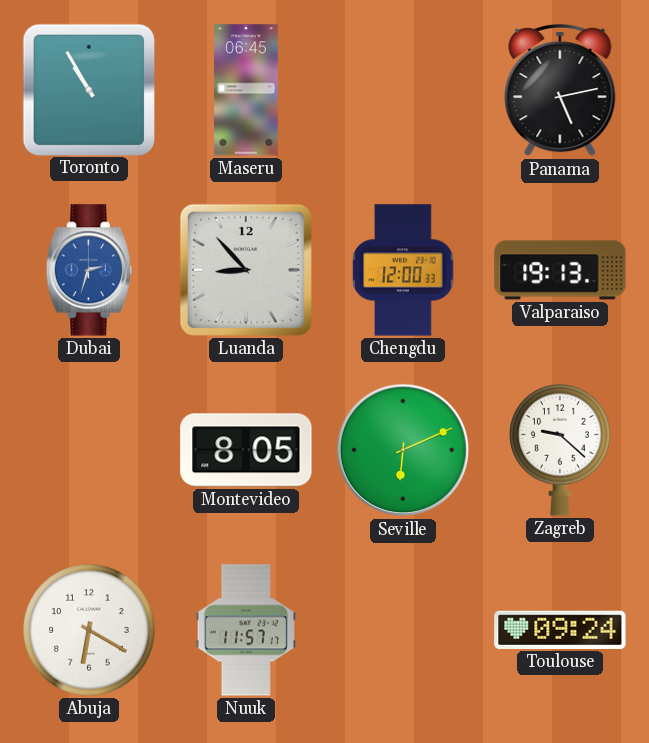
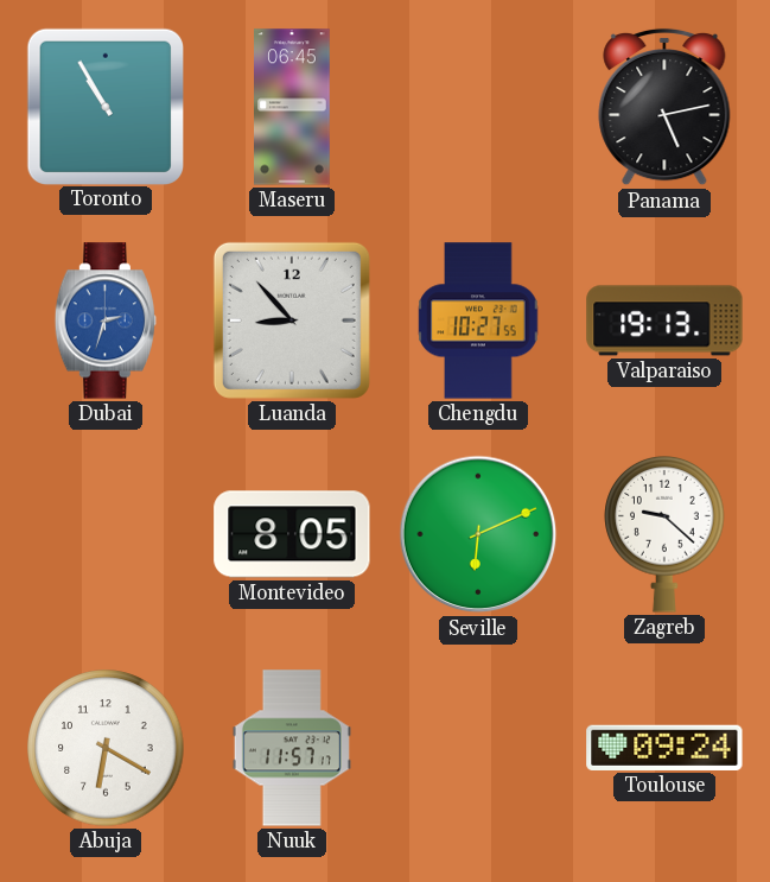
Chengdu: 12:00 -> 10:27
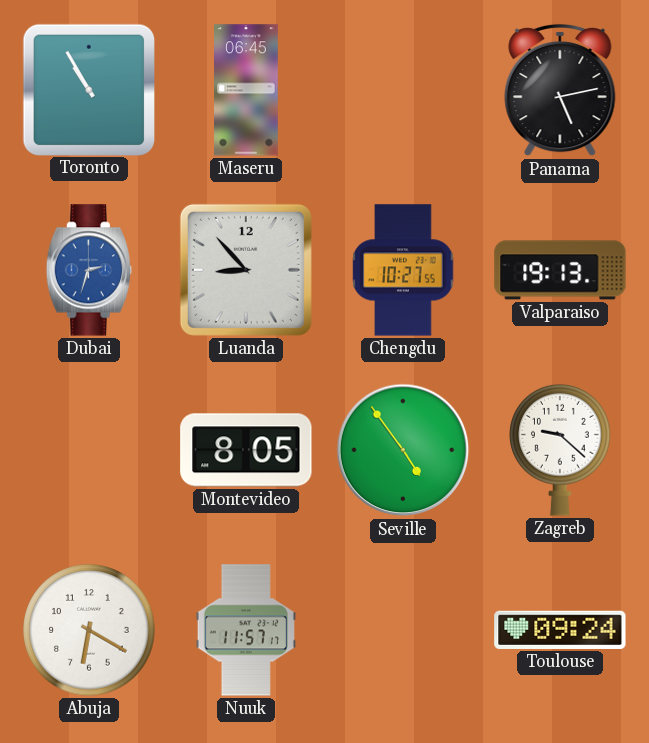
Seville: 6:11 -> 4:54
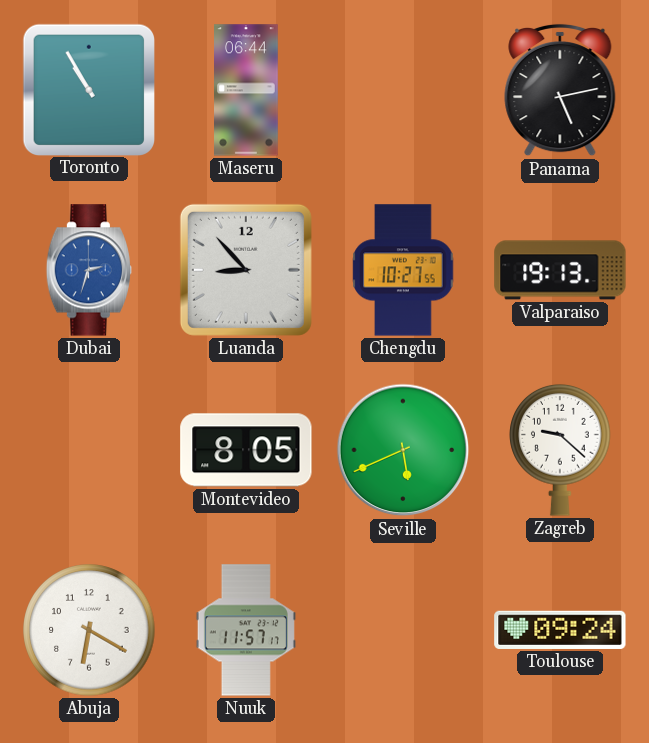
Maseru: 06:45 -> 06:44
Seville: 4:54 -> 5:41
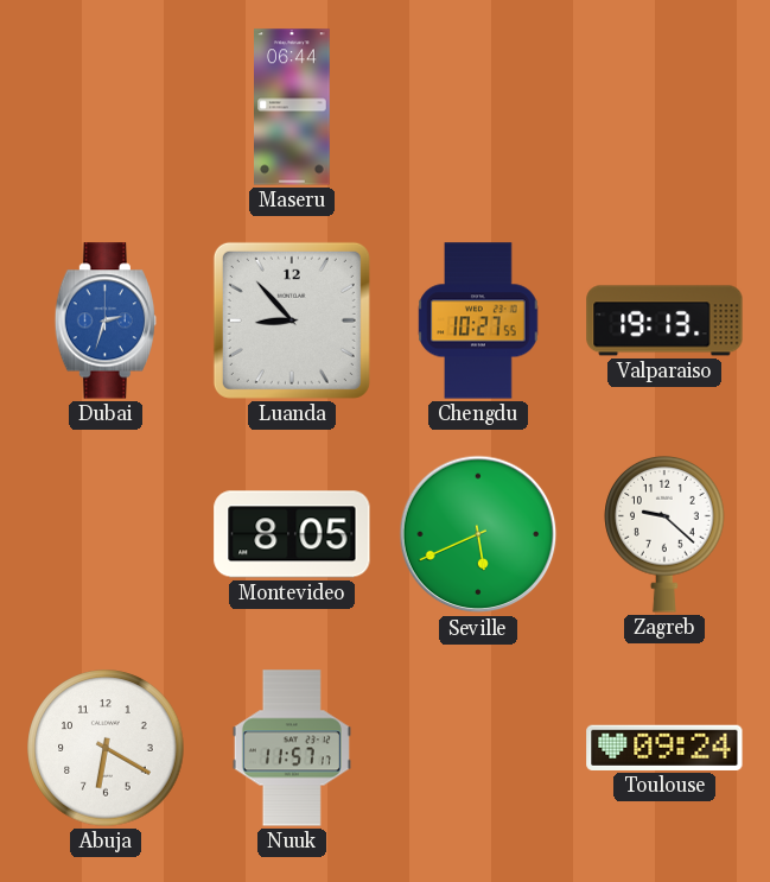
Toronto: 10:55 -> none
Panama: 5:13 -> none
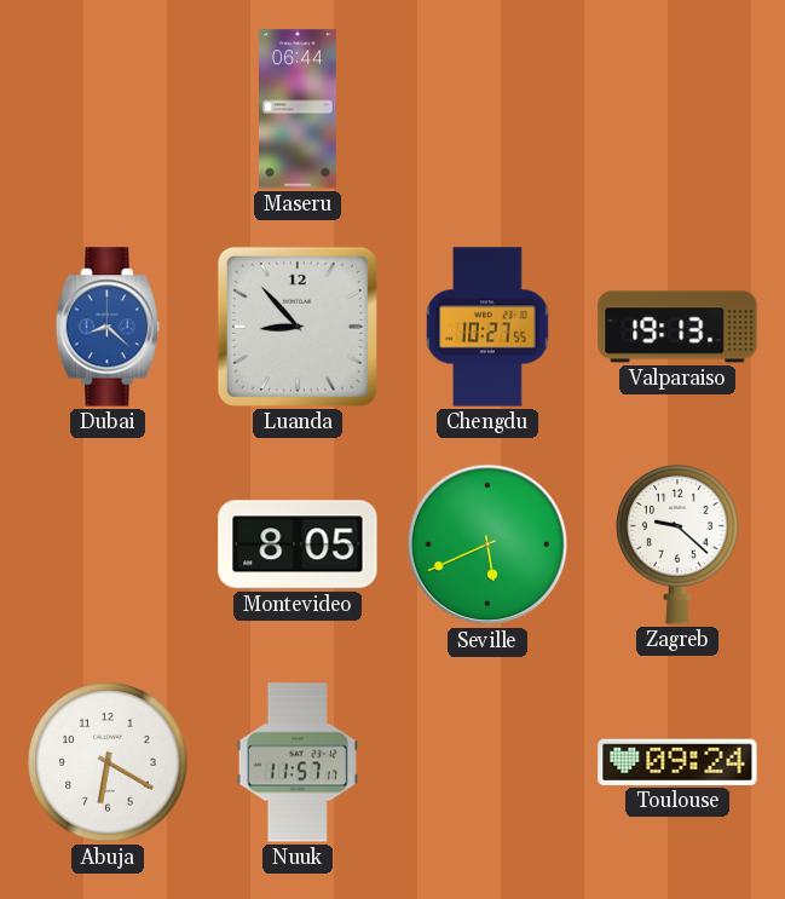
Dubai: 2:33 -> 8:22
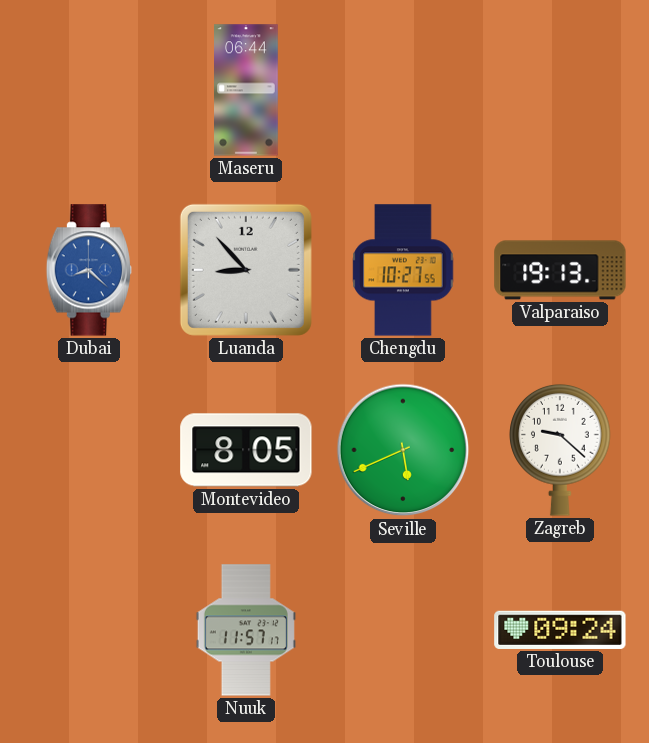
Abuja: 6:20 -> none
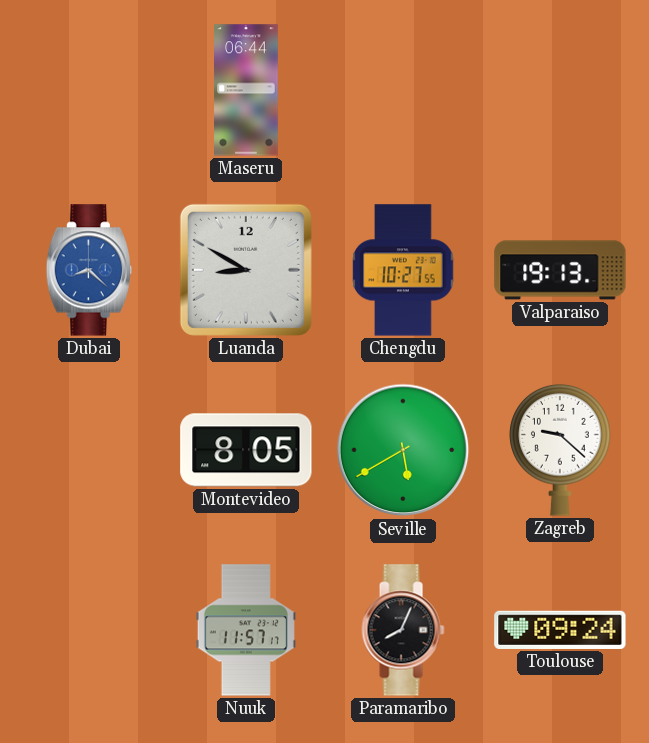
Luanda: 8:53 -> 8:50
Seville: 5:41 -> 5:40
Paramaribo: none -> 8:04
